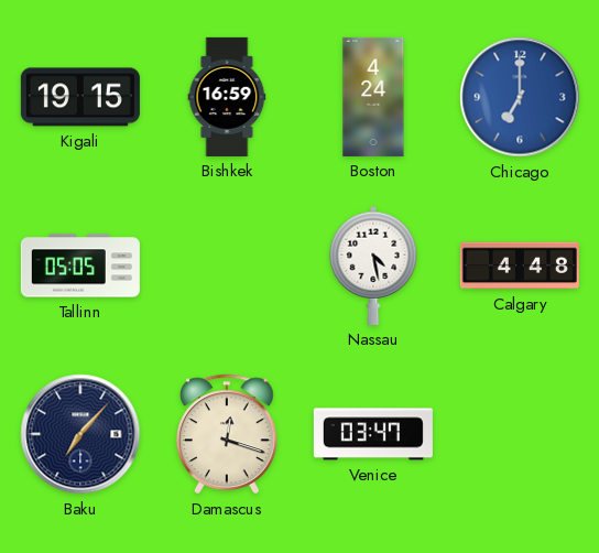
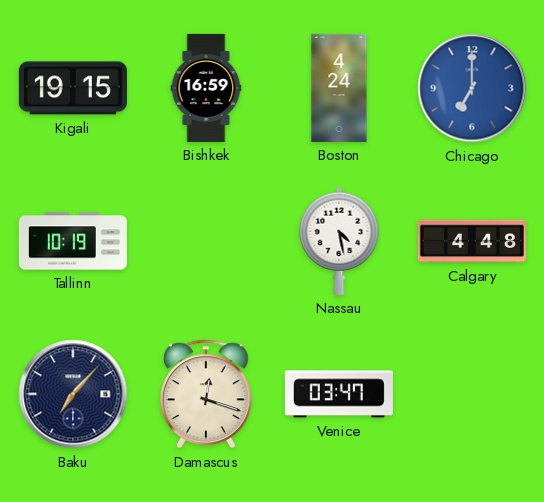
Tallinn: 05:05 -> 10:19
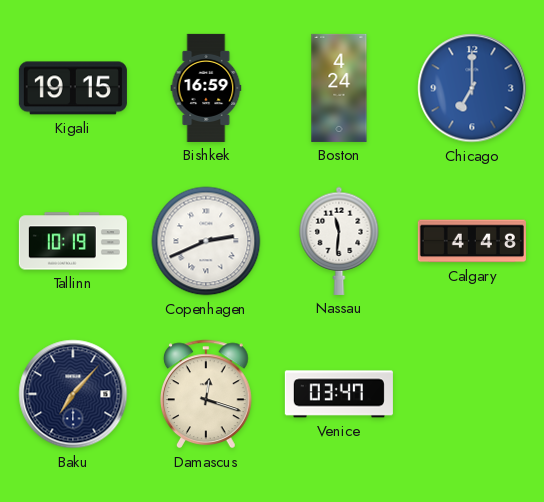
Copenhagen: none -> 2:41
Nassau: 4:28 -> 11:31
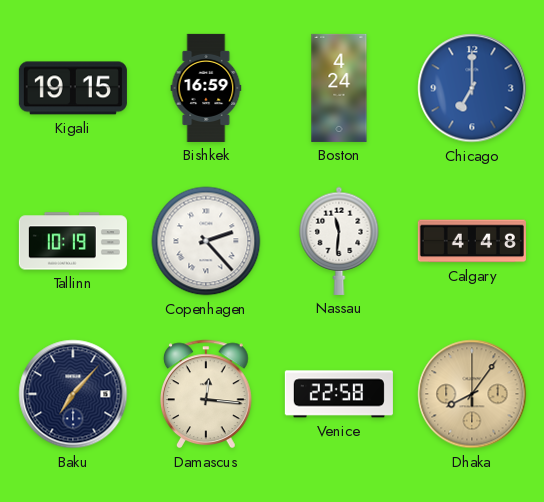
Copenhagen: 2:41 -> 2:23
Damascus: 12:18 -> 12:16
Venice: 03:47 -> 22:58
Dhaka: none -> 8:06
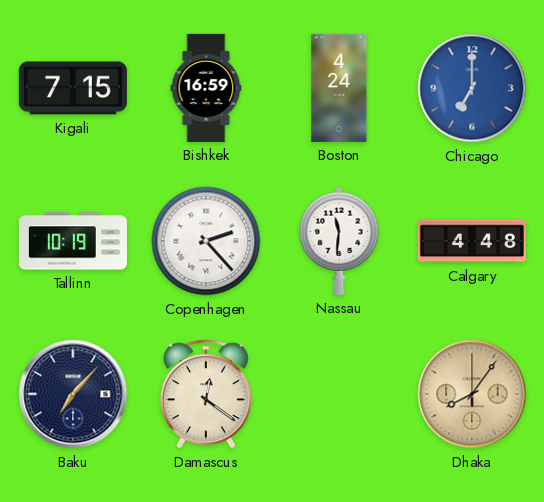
Kigali: 19:15 -> 7:15
Damascus: 12:16 -> 12:21
Venice: 22:58 -> none
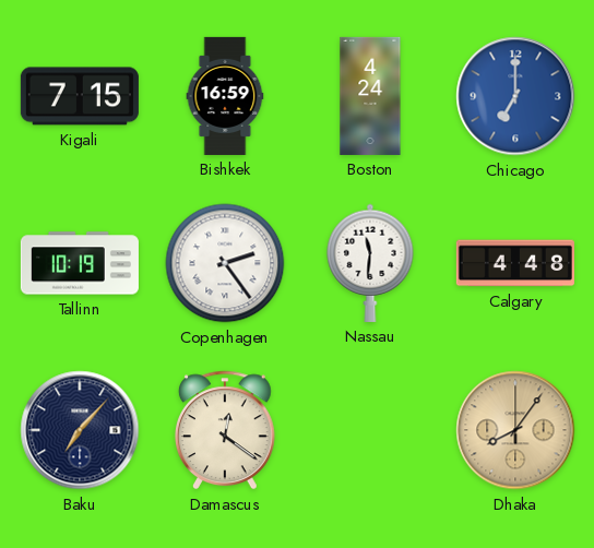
Copenhagen: 2:23 -> 2:24
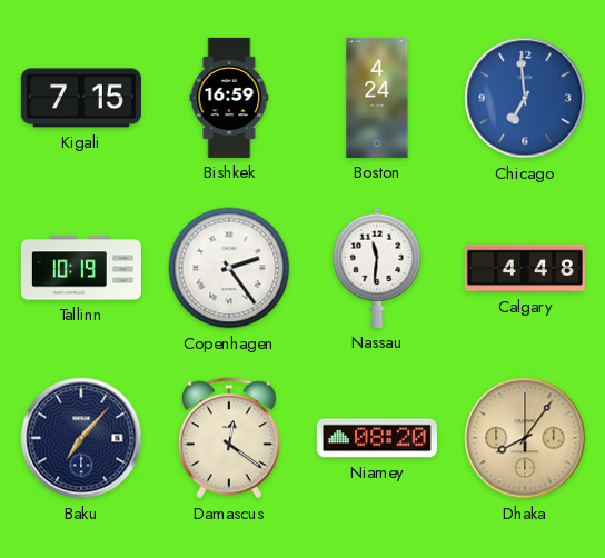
Chicago: 7:00 -> 6:59
Niamey: none -> 08:20
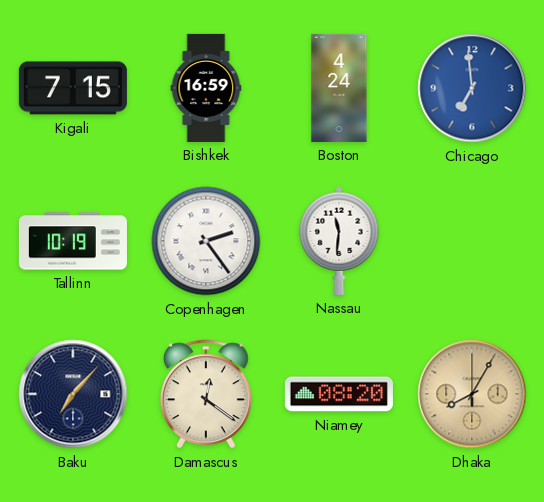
Calgary: 4:48 -> none
Dhaka: 8:06 -> 8:05
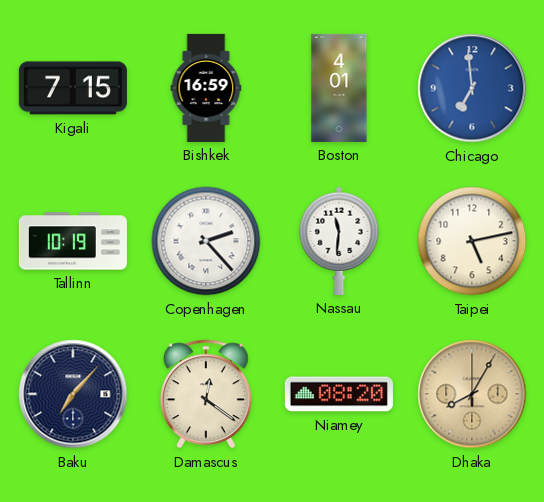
Boston: 4:24 -> 4:01
Copenhagen: 2:24 -> 2:23
Taipei: none -> 5:13
